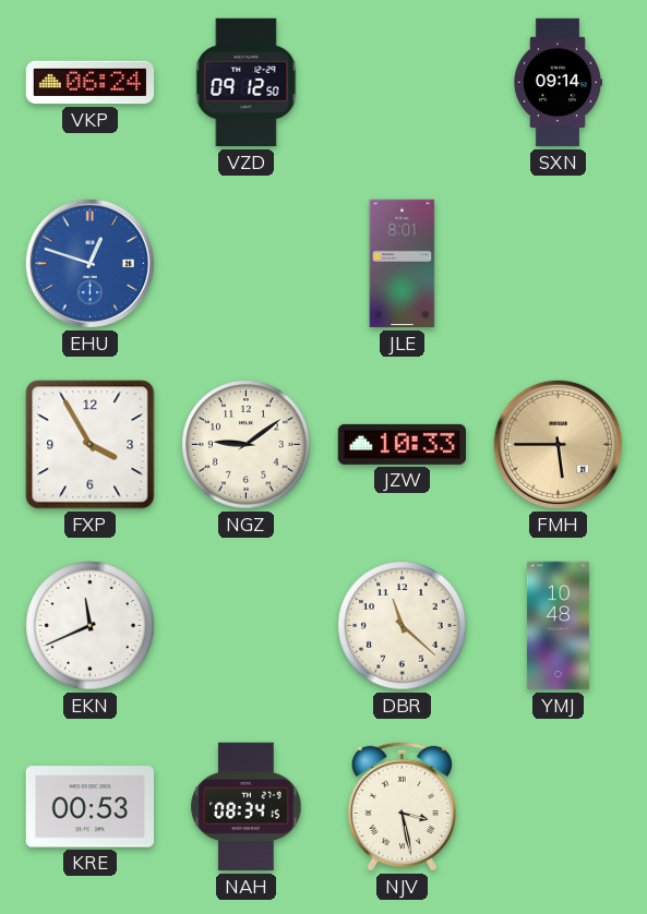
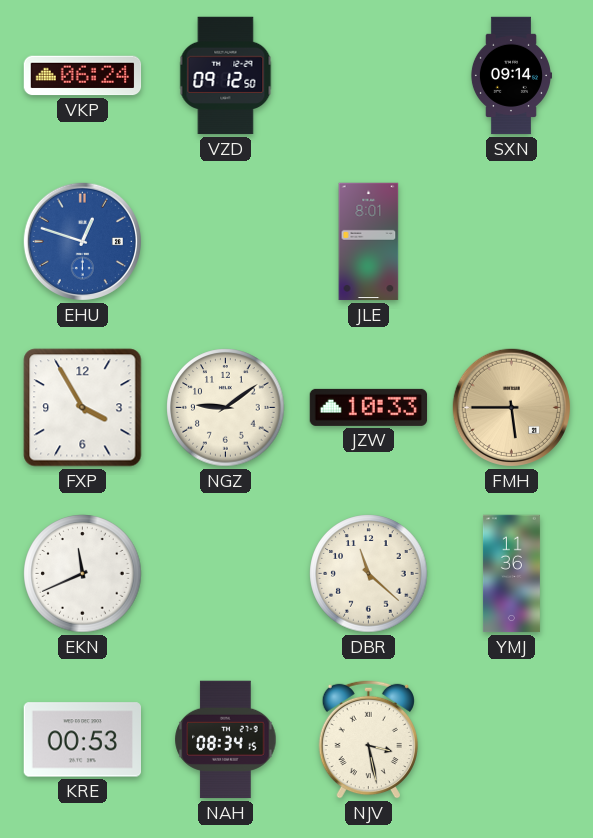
YMJ: 10:48 -> 11:36
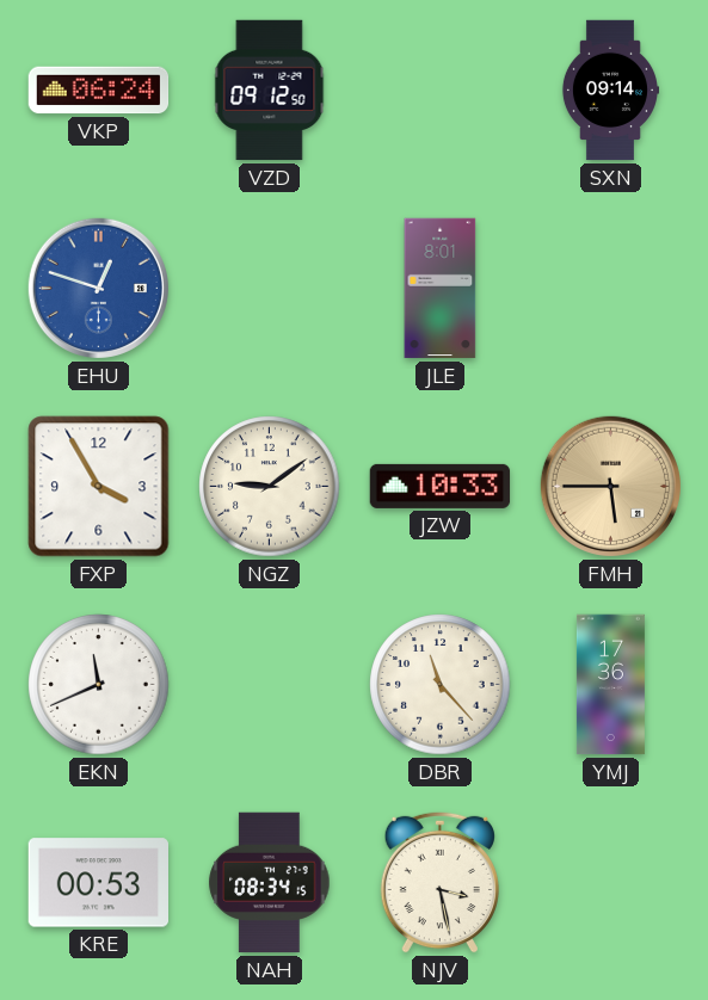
DBR: 11:22 -> 11:23
YMJ: 11:36 -> 17:36
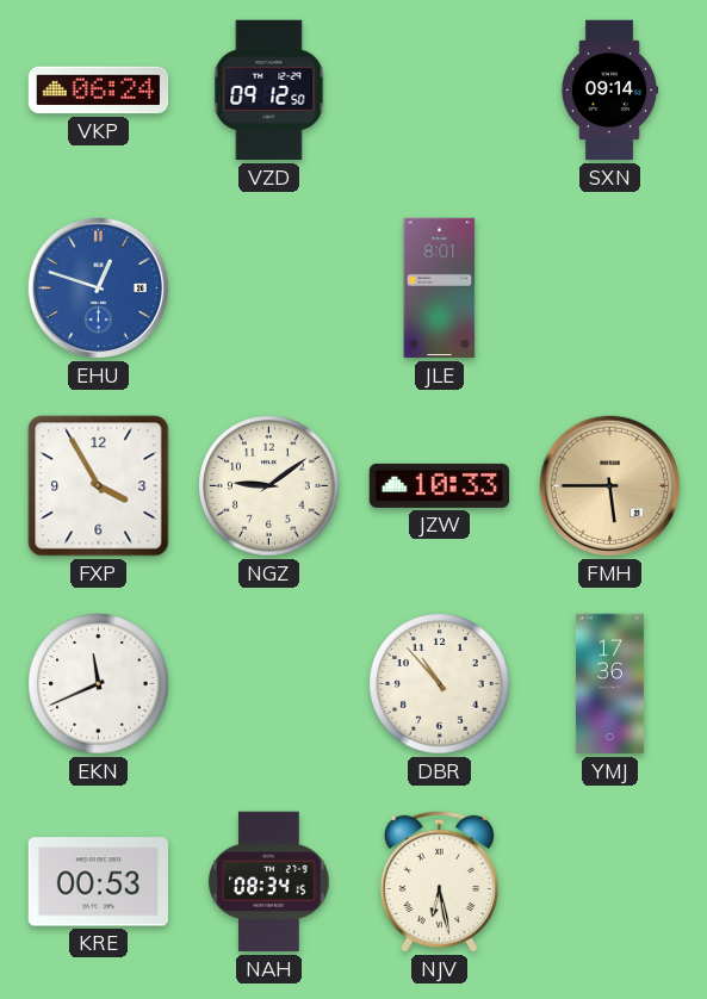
DBR: 11:23 -> 10:53
NJV: 3:28 -> 6:28
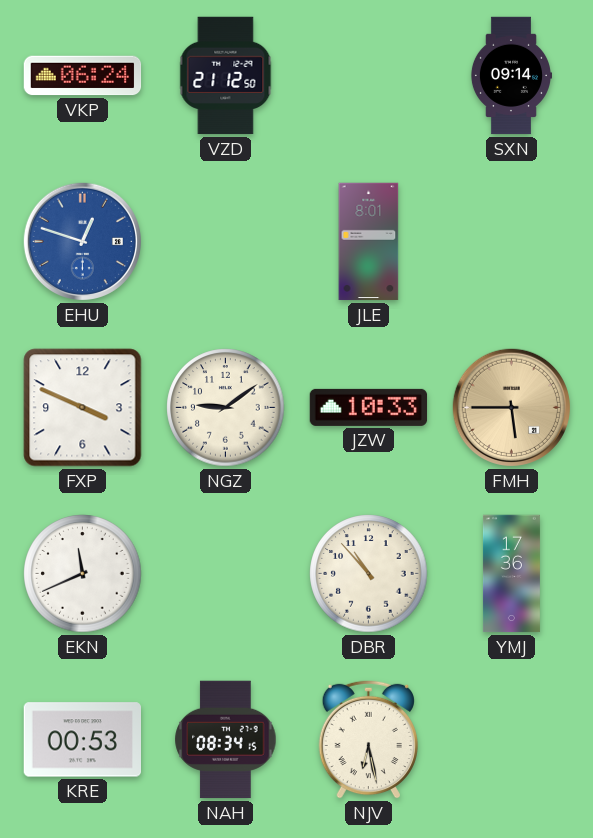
VZD: 09:12 -> 21:12
FXP: 3:55 -> 3:49
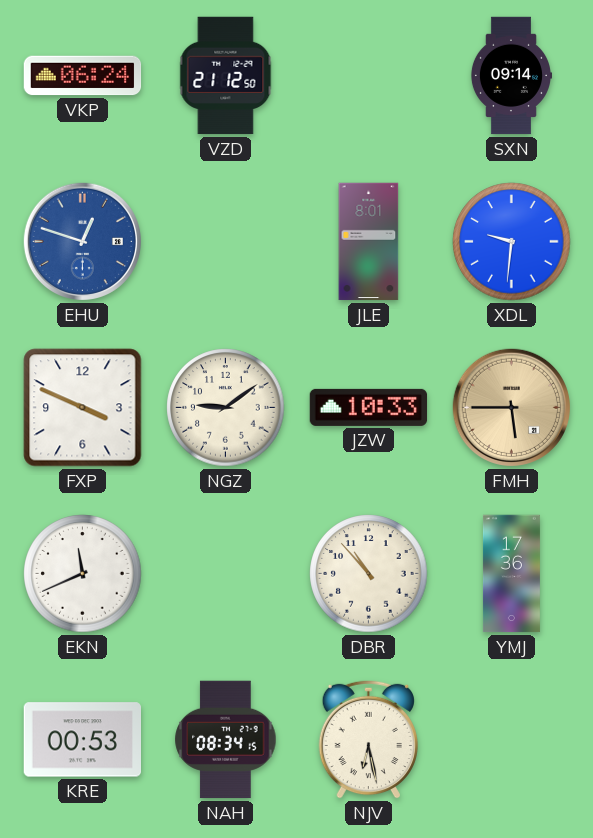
XDL: none -> 9:31
